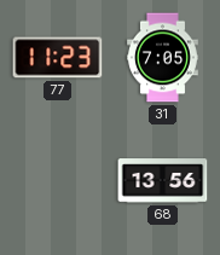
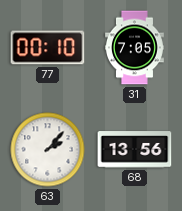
77: 11:23 -> 00:10
63: none -> 2:07
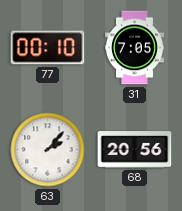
68: 13:56 -> 20:56
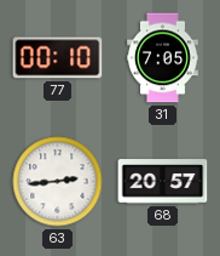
63: 2:07 -> 2:44
68: 20:56 -> 20:57
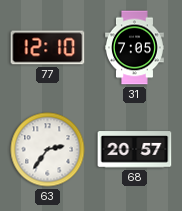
77: 00:10 -> 12:10
63: 2:44 -> 2:36
